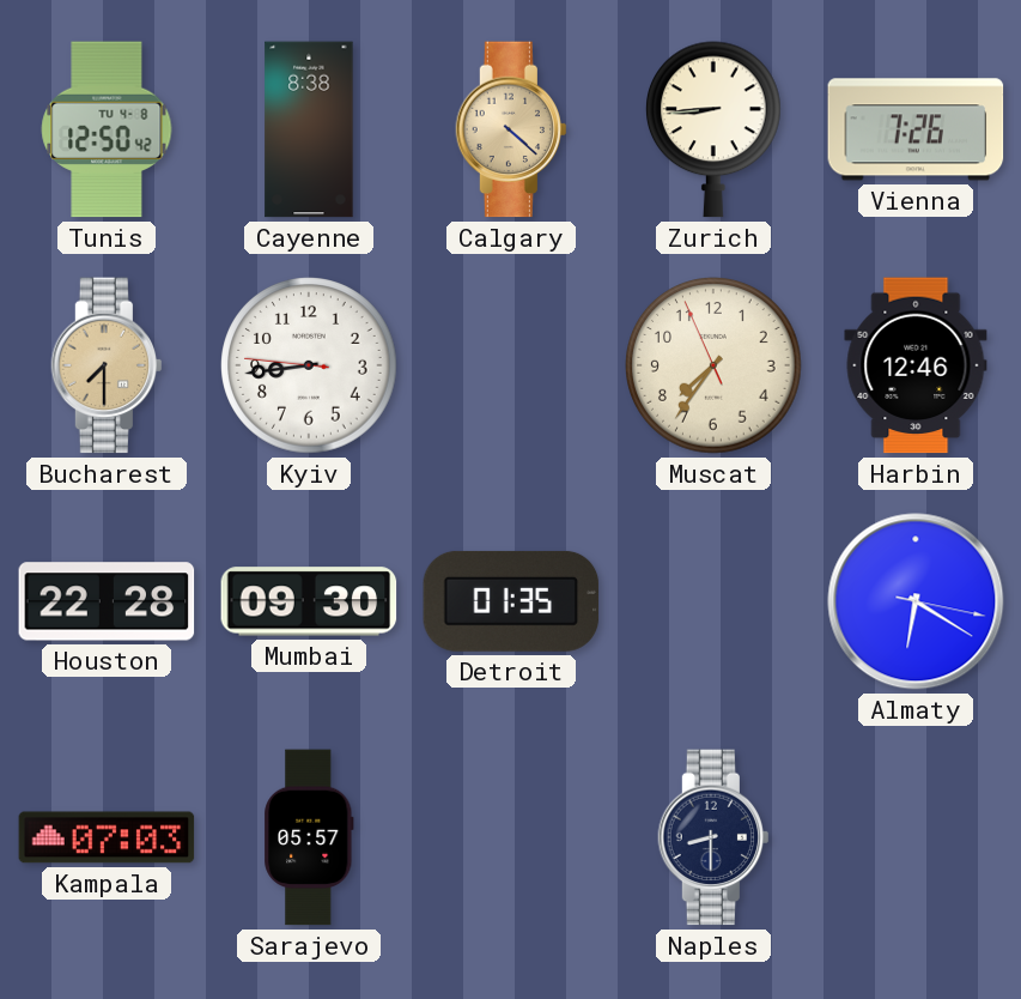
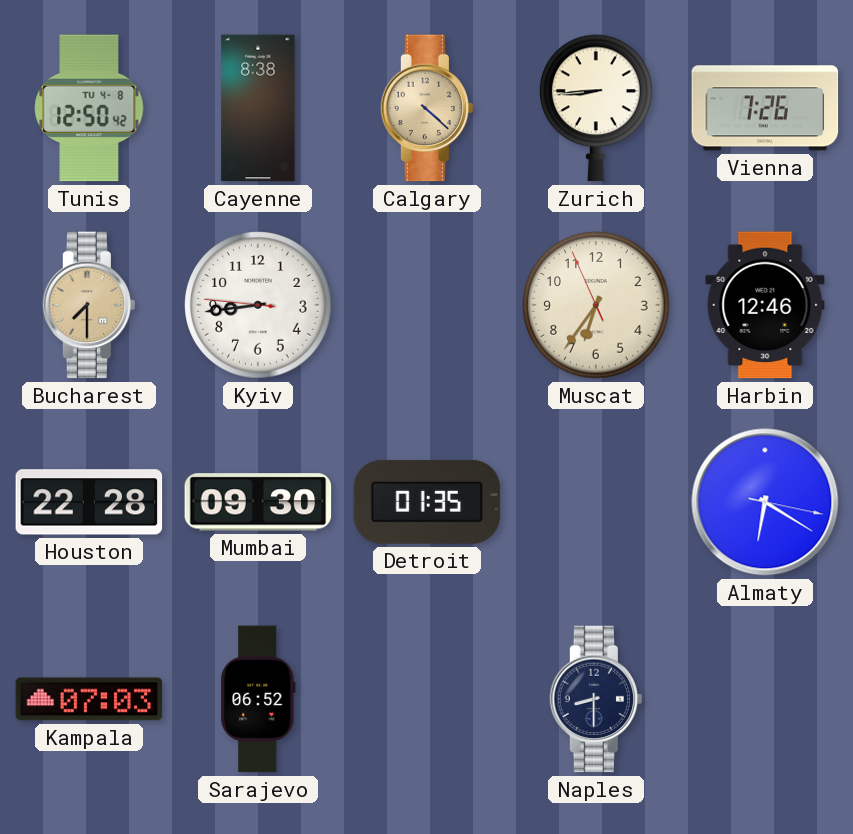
Muscat: 7:35 -> 6:35
Sarajevo: 05:57 -> 06:52
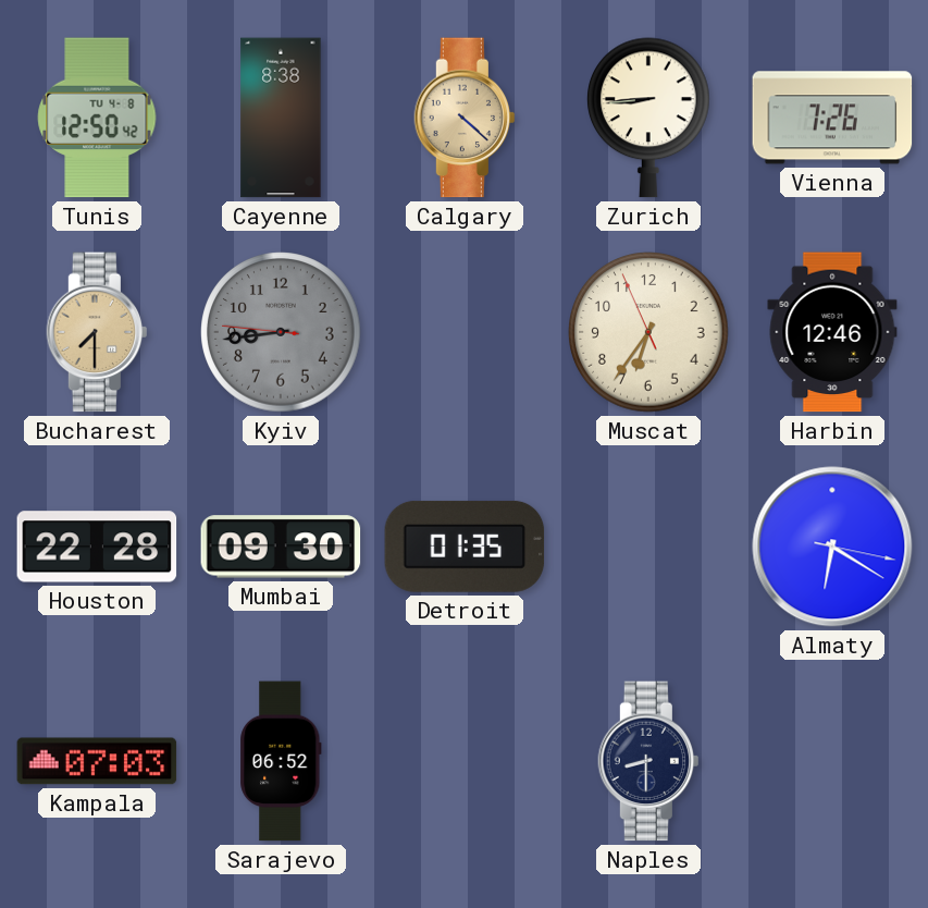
Kyiv dial: white -> grey
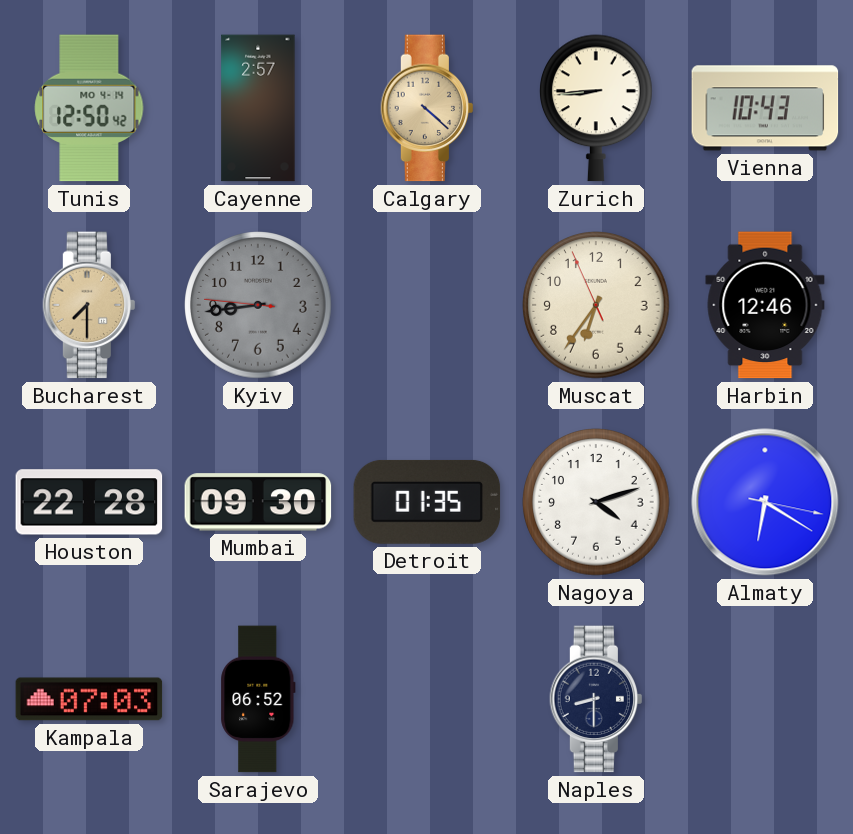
Tunis date: TU 4-8 -> MO 4-14
Cayenne: 8:38 -> 2:57
Vienna: 7:26 -> 10:43
Nagoya: none -> 4:12
